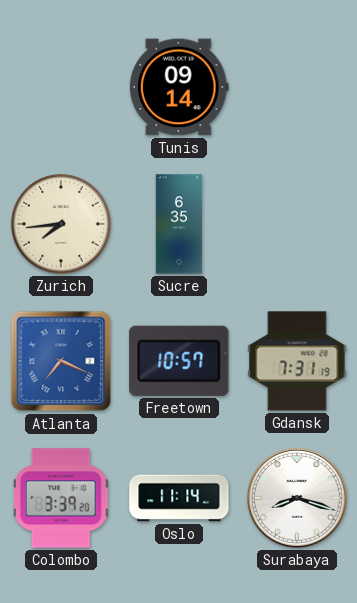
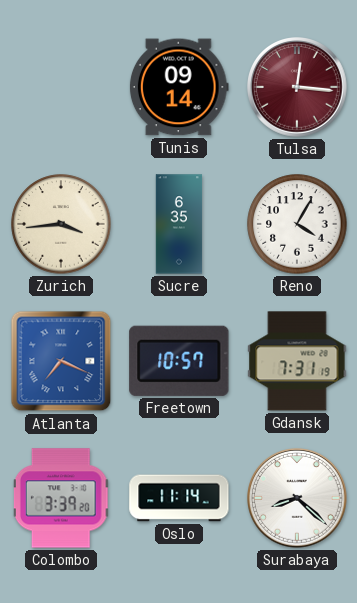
Tulsa: none -> 12:16
Zurich: 7:44 -> 3:44
Reno: none -> 4:05
Surabaya: 8:18 -> 8:22
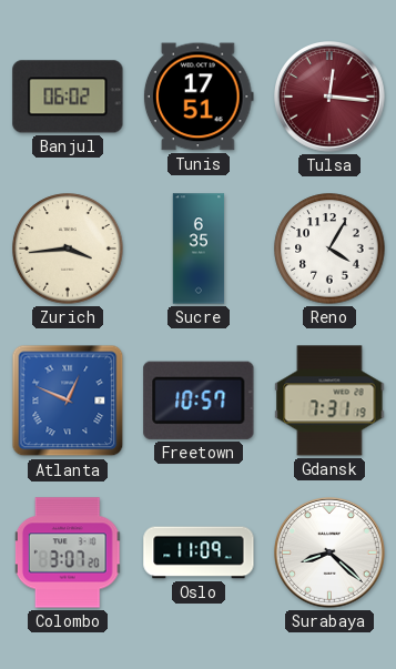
Banjul: none -> 06:02
Tunis: 09:14 -> 17:51
Atlanta: 7:19 -> 12:49
Colombo: 3:39 -> 3:07
Oslo: 11:14 -> 11:09
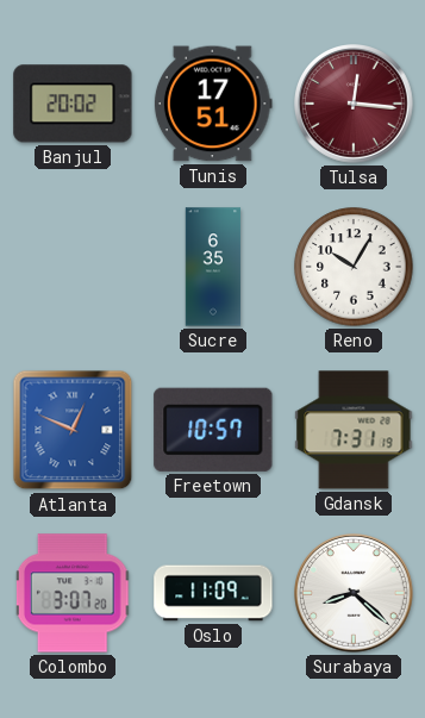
Banjul: 06:02 -> 20:02
Zurich: 3:44 -> none
Reno: 4:05 -> 10:05
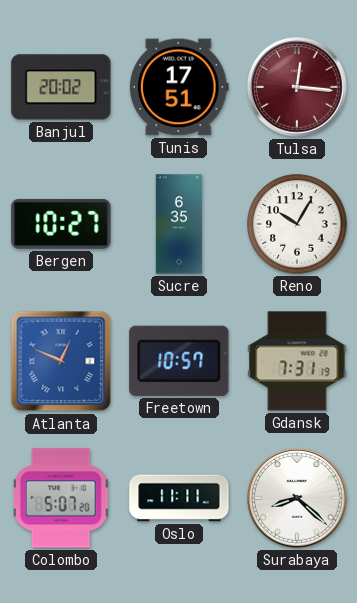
Bergen: none -> 10:27
Colombo: 3:07 -> 5:07
Oslo: 11:09 -> 11:11
